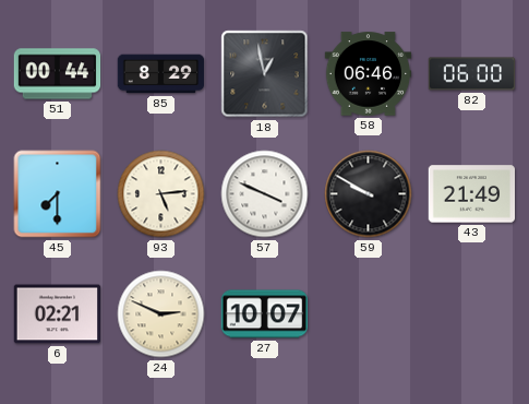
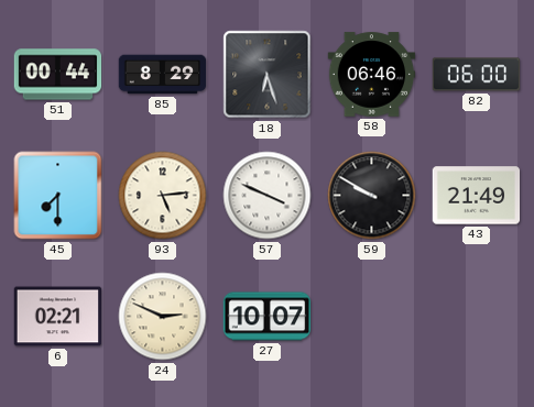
18: 12:58 -> 6:27
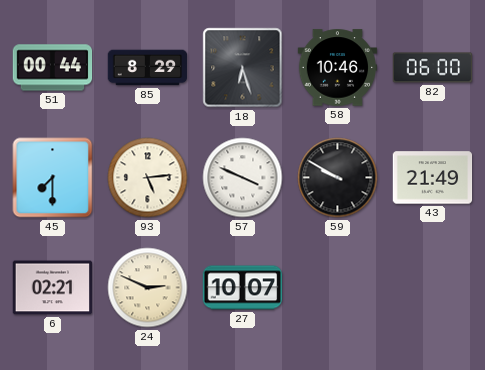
58: 06:46 -> 10:46
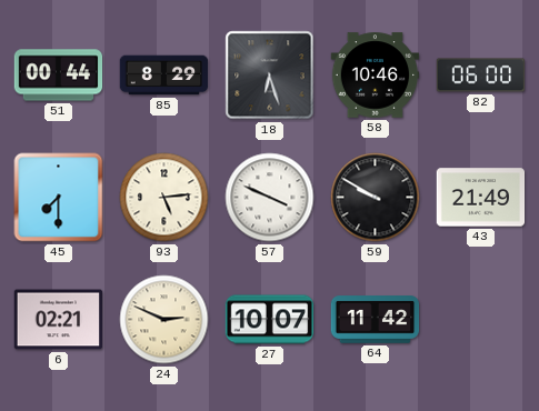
64: none -> 11:42
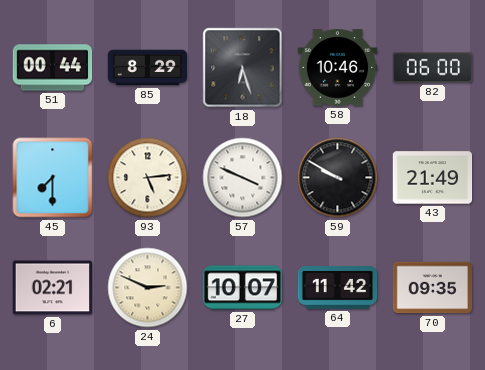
70: none -> 09:35
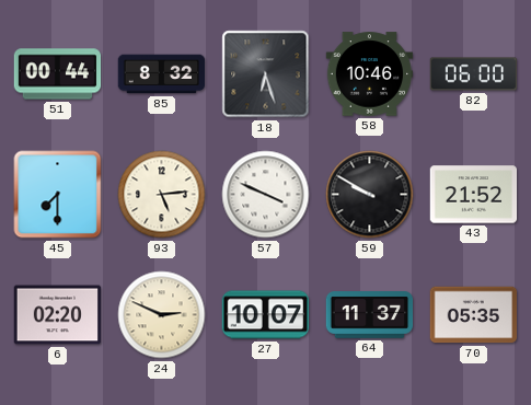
85: 8:29 -> 8:32
43: 21:49 -> 21:52
6: 02:21 -> 02:20
64: 11:42 -> 11:37
70: 09:35 -> 05:35
